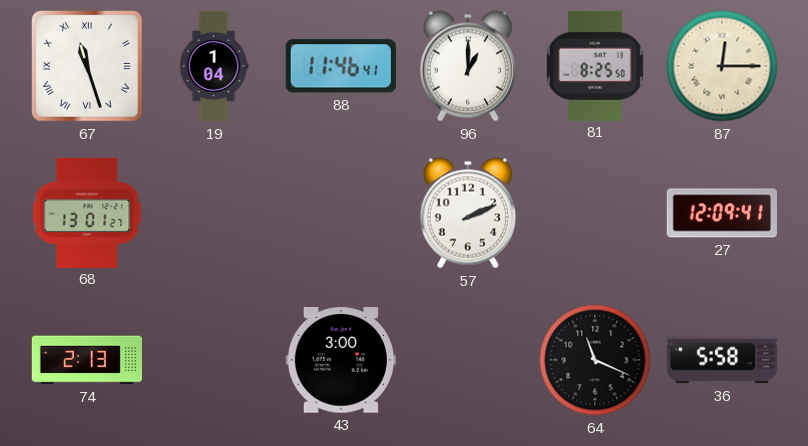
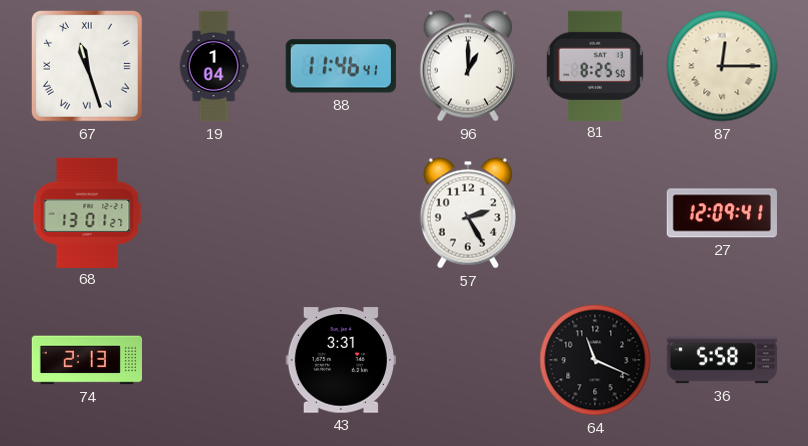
57: 2:11 -> 2:25
43: 3:00 -> 3:31
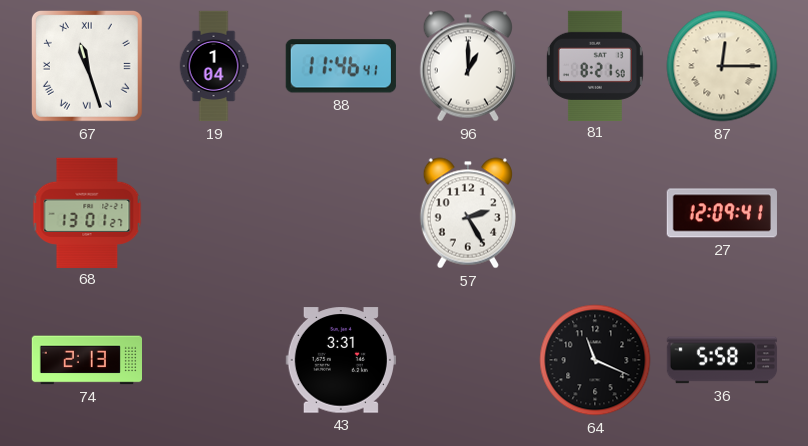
81: 8:25 -> 8:21
